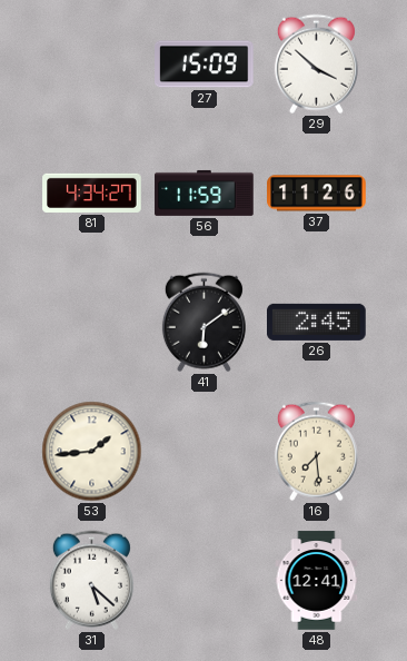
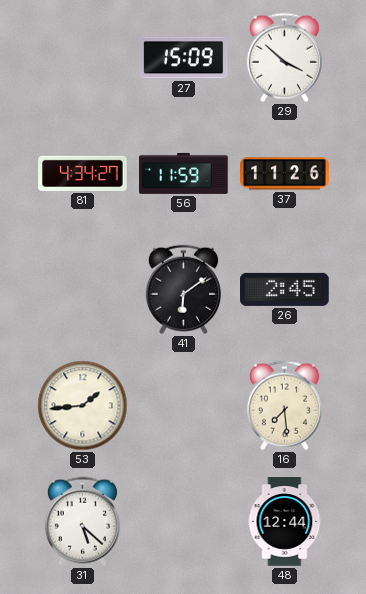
48: 12:41 -> 12:44
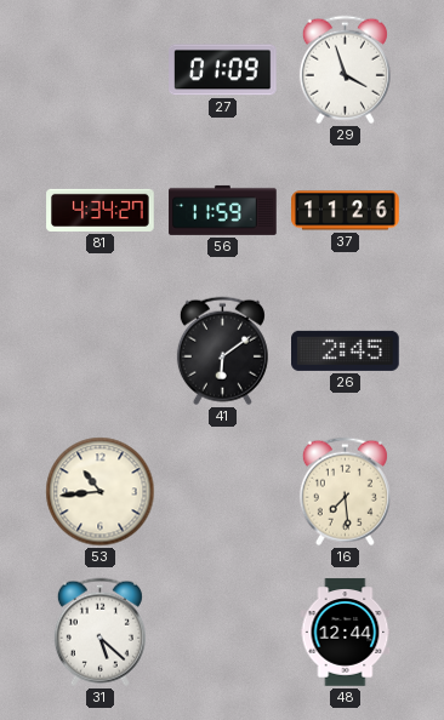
27: 15:09 -> 01:09
29: 3:52 -> 3:57
53: 1:44 -> 10:44
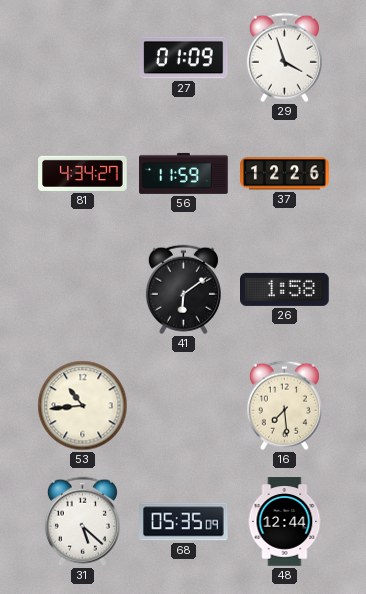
37: 11:26 -> 12:26
26: 2:45 -> 1:58
68: none -> 05:35
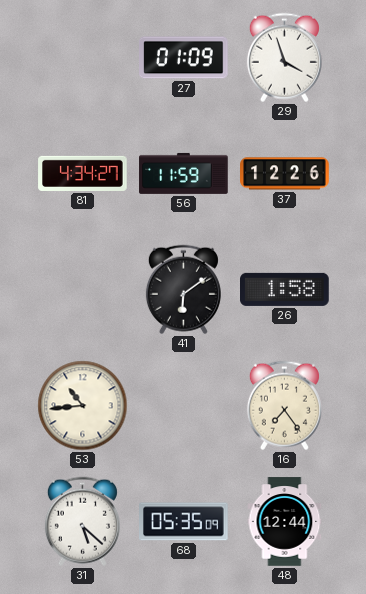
16: 7:29 -> 7:24
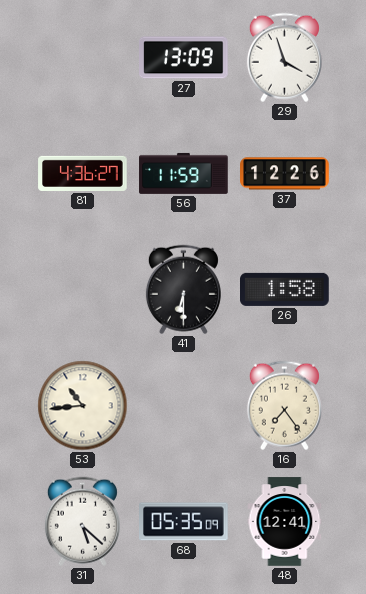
27: 01:09 -> 13:09
81: 4:34 -> 4:36
41: 6:09 -> 6:30
48: 12:44 -> 12:41
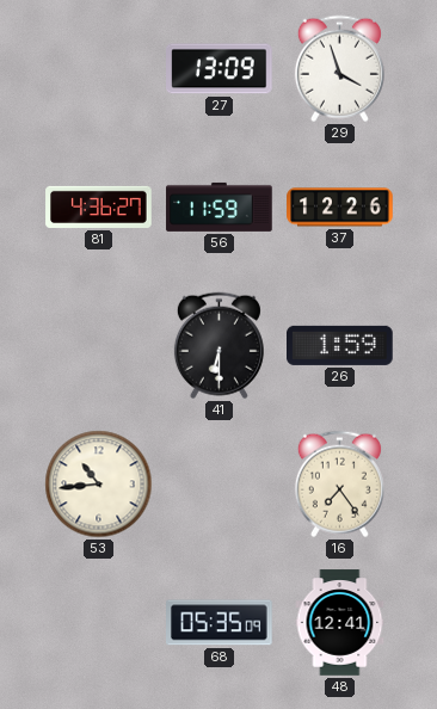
26: 1:58 -> 1:59
31: 5:22 -> none
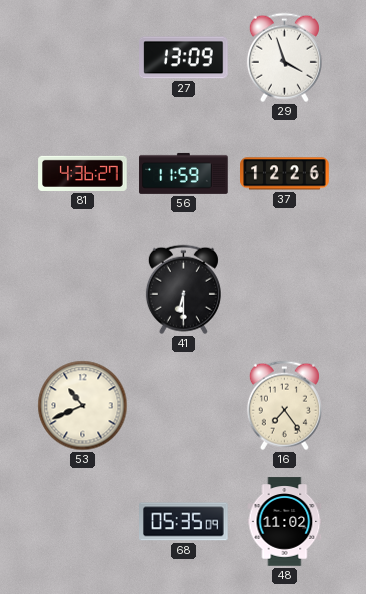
26: 1:59 -> none
53: 10:44 -> 10:41
48: 12:41 -> 11:02
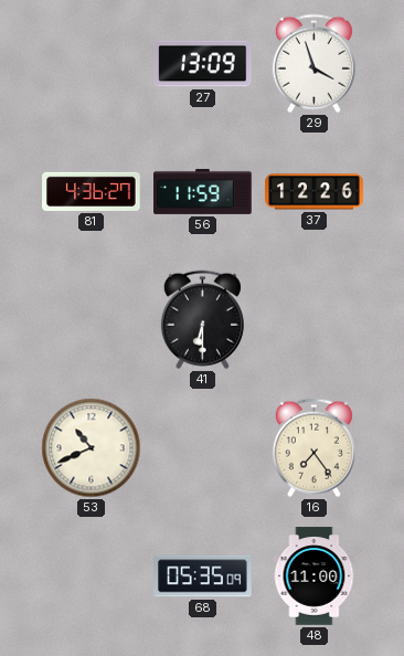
48: 11:02 -> 11:00
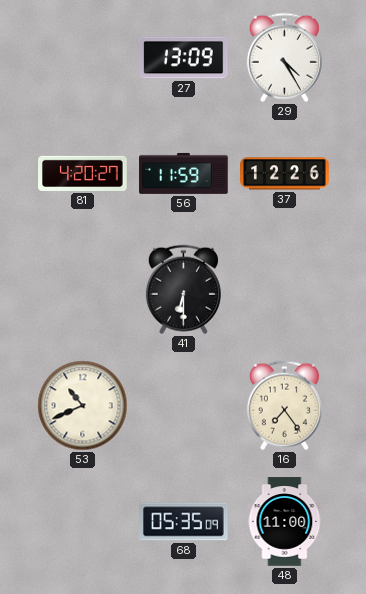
29: 3:57 -> 4:25
81: 4:36 -> 4:20
